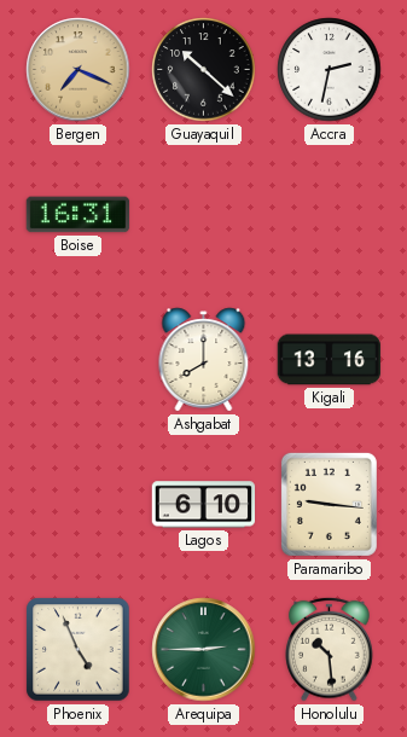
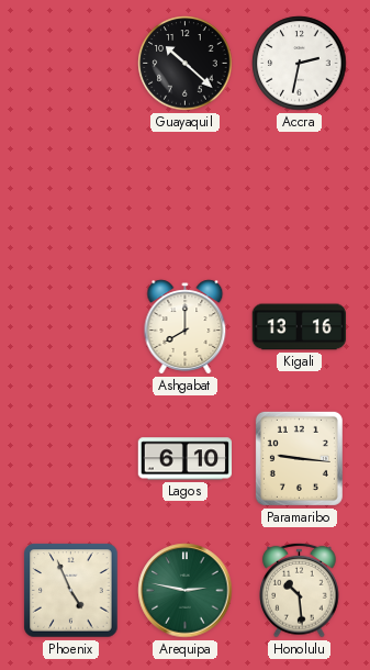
Bergen: 7:19 -> none
Boise: 16:31 -> none
Arequipa: 2:45 -> 2:47
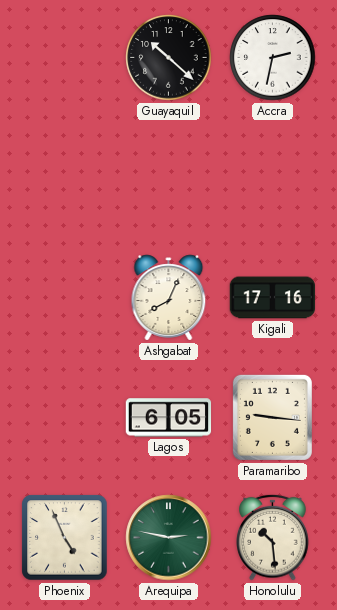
Ashgabat: 8:00 -> 8:04
Kigali: 13:16 -> 17:16
Lagos: 6:10 -> 6:05
